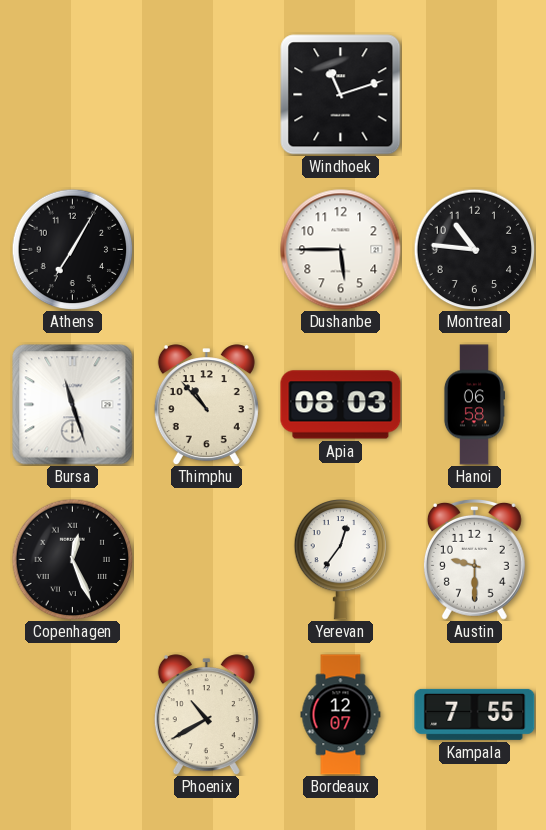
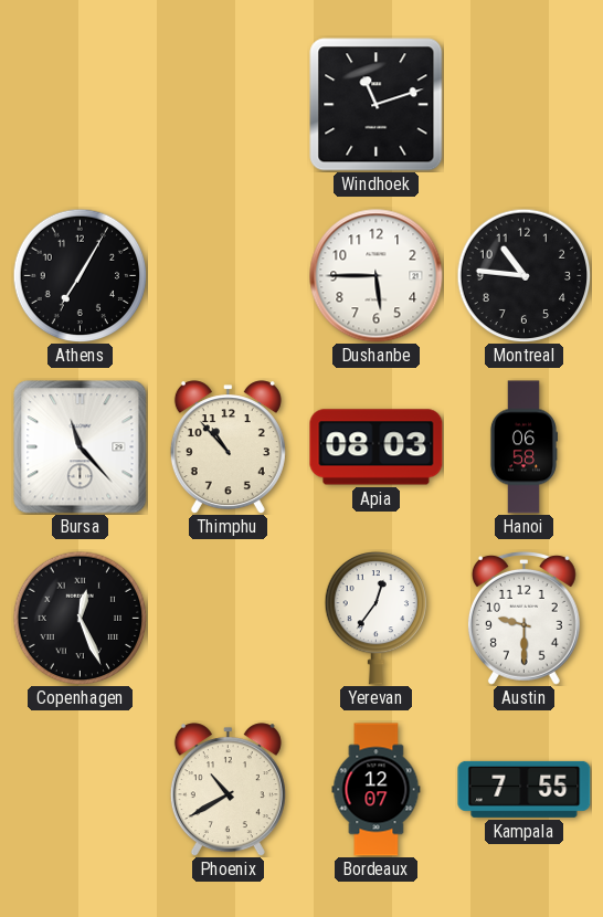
Bursa: 11:27 -> 11:23
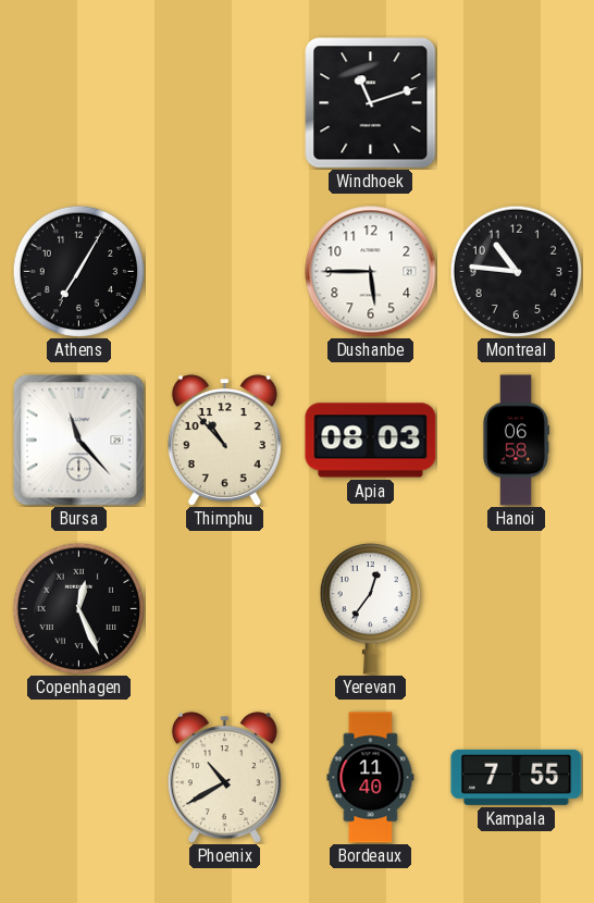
Austin: 9:30 -> none
Bordeaux: 12:07 -> 11:40
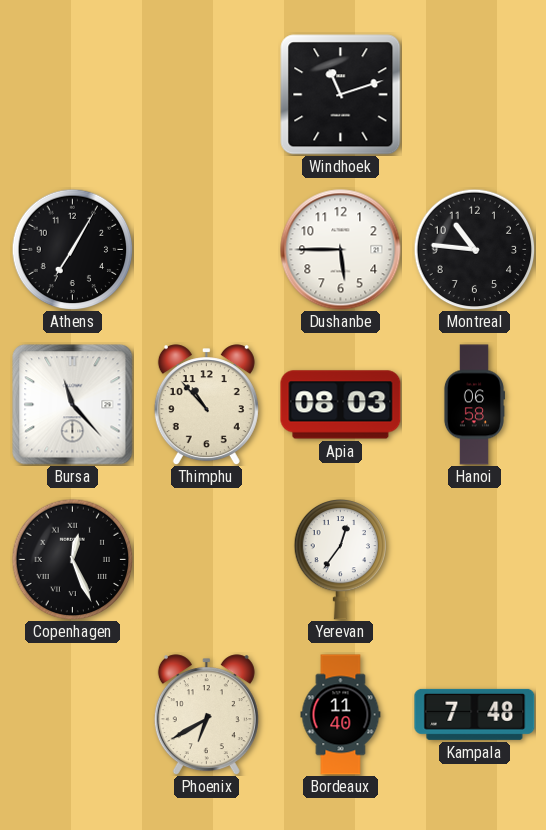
Phoenix: 10:40 -> 6:40
Kampala: 7:55 -> 7:48
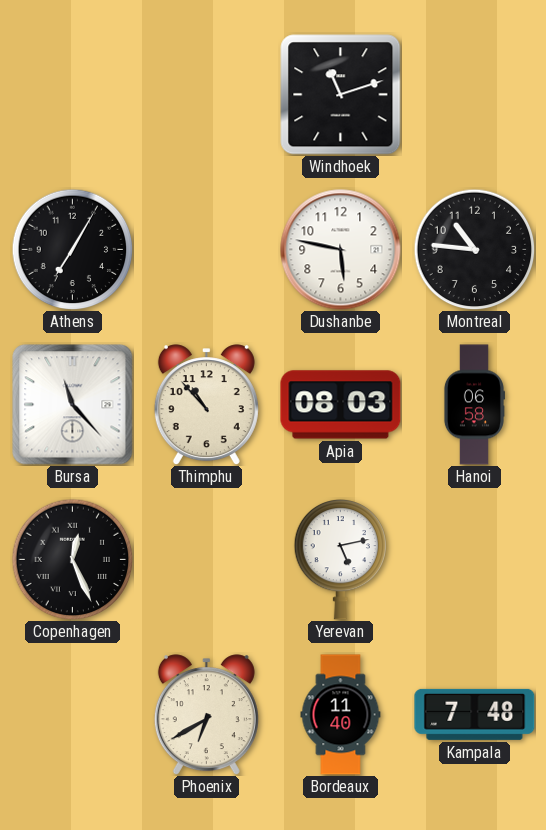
Dushanbe: 5:45 -> 5:47
Yerevan: 12:36 -> 5:13
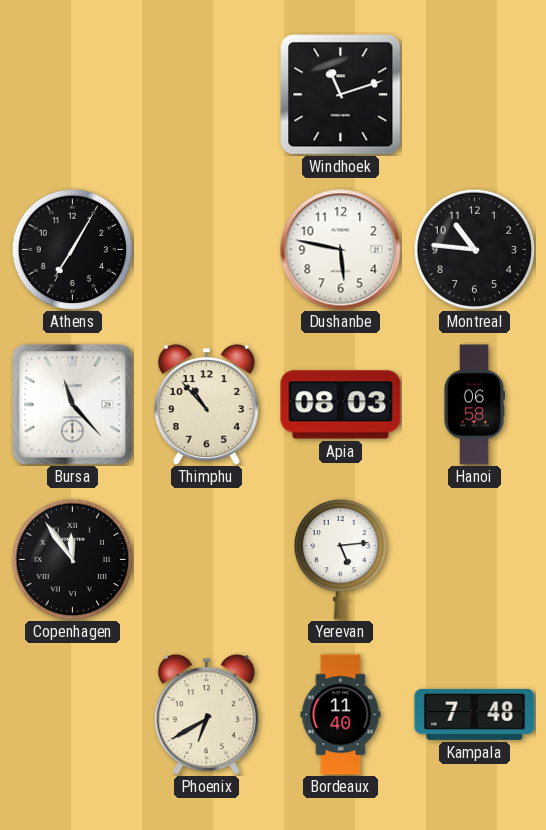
Copenhagen: 12:26 -> 11:54
Yerevan: 5:13 -> 5:14
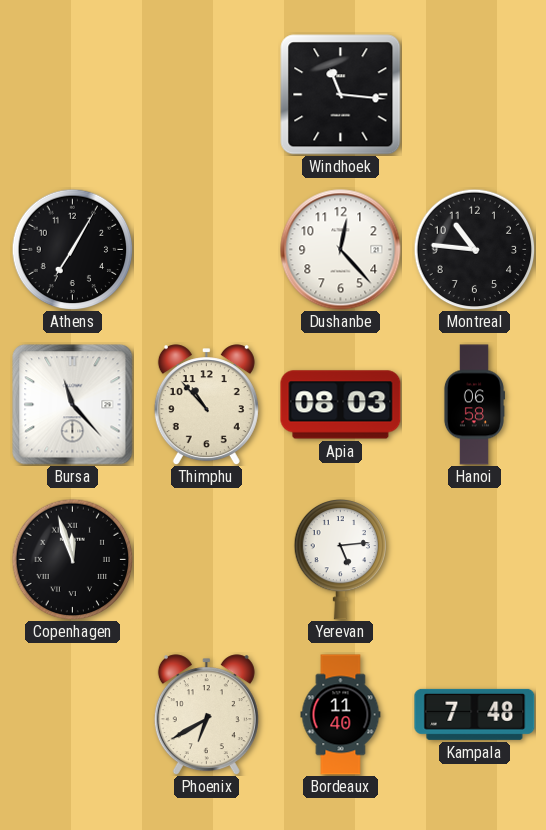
Windhoek: 11:12 -> 11:16
Dushanbe: 5:47 -> 12:23
Copenhagen: 11:54 -> 11:57
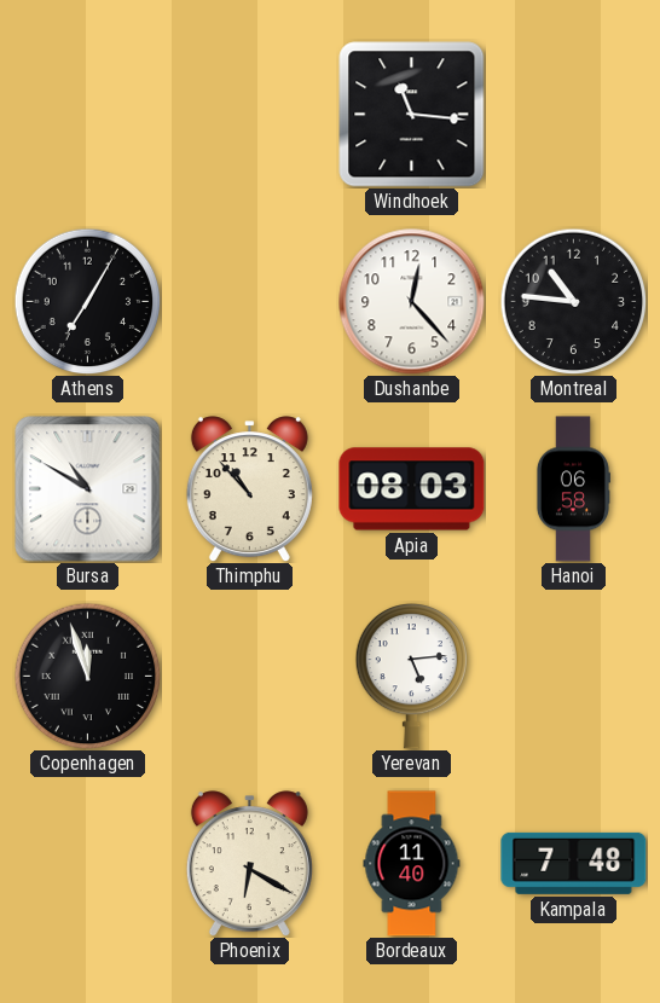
Bursa: 11:23 -> 10:50
Phoenix: 6:40 -> 6:20
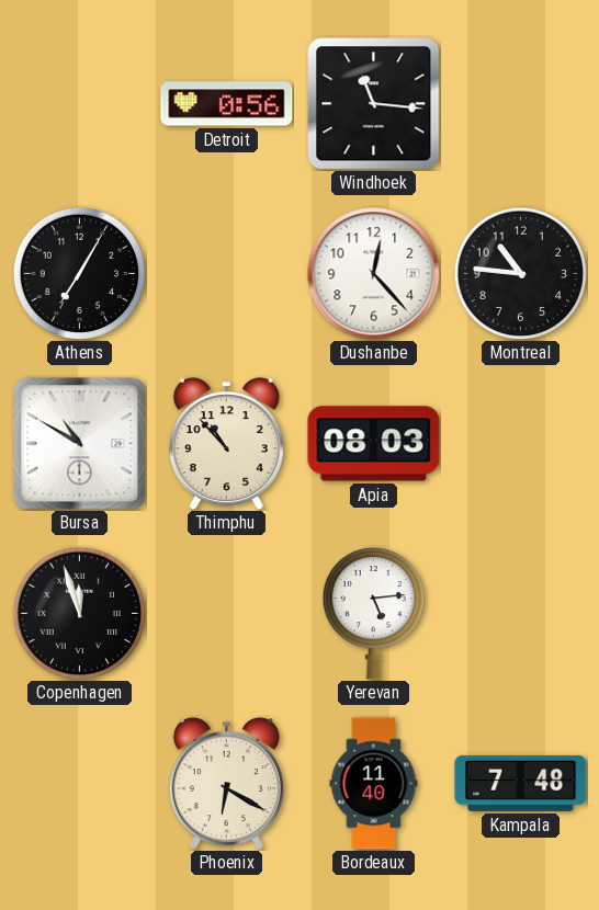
Detroit: none -> 0:56
Hanoi: 06:58 -> none
